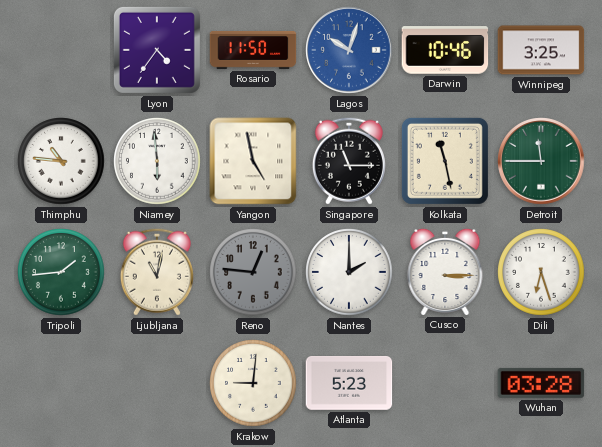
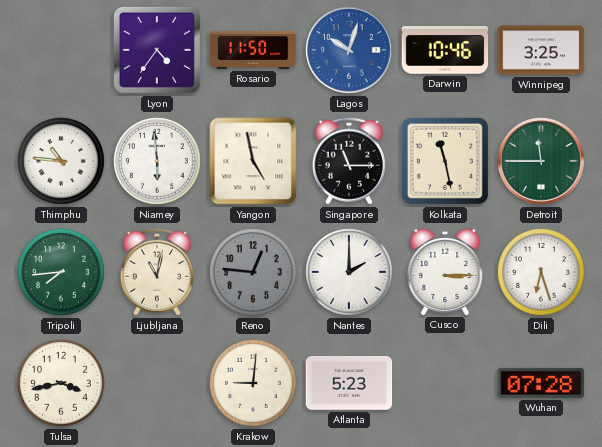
Tripoli: 1:44 -> 7:44
Tulsa: none -> 3:43
Wuhan: 03:28 -> 07:28
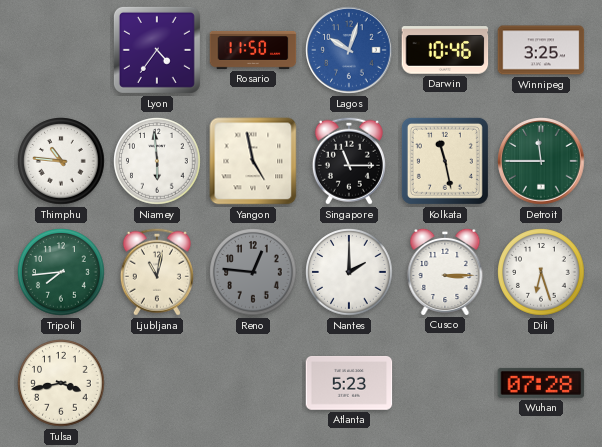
Krakow: 9:01 -> none
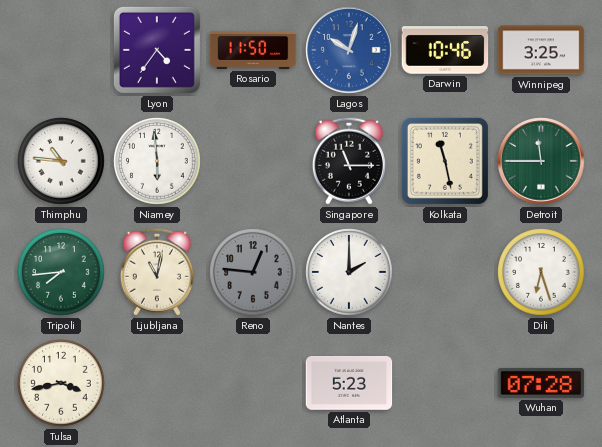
Yangon: 4:58 -> none
Cusco: 3:15 -> none
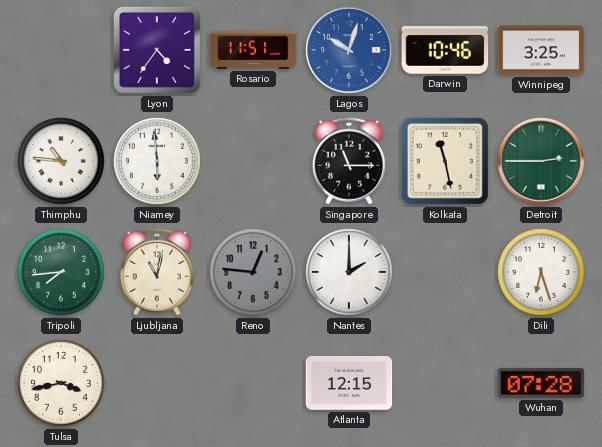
Rosario: 11:50 -> 11:51
Detroit: 11:45 -> 2:45
Atlanta: 5:23 -> 12:15
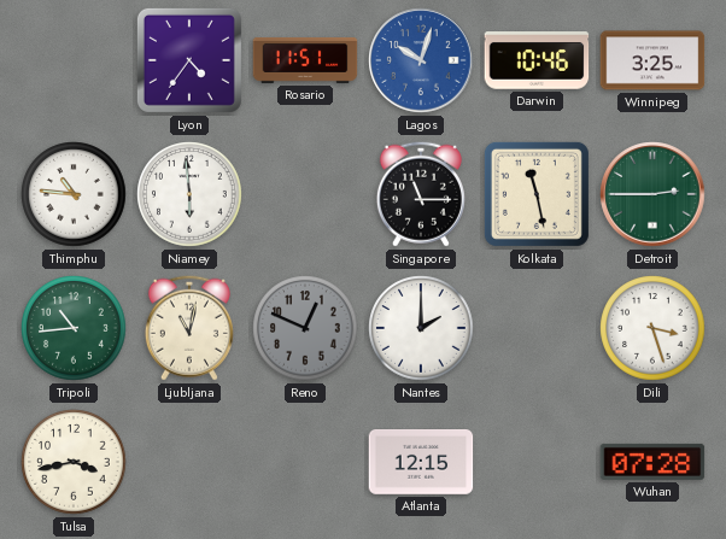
Tripoli: 7:44 -> 10:44
Reno: 12:46 -> 12:49
Dili: 6:27 -> 3:27
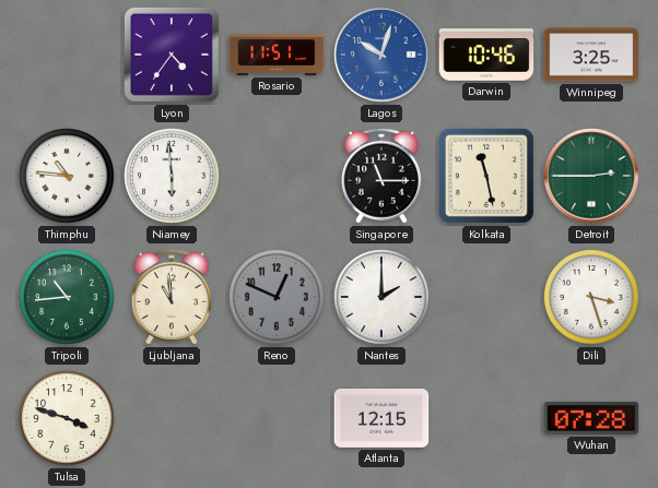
Ljubljana: 11:02 -> 10:59
Tulsa: 3:43 -> 3:48
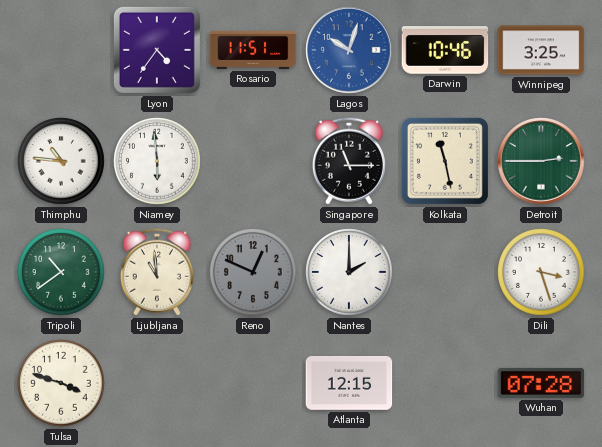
Tripoli: 10:44 -> 10:39
